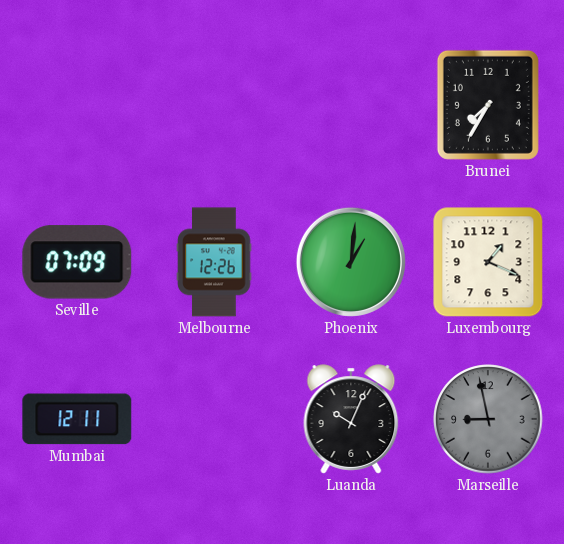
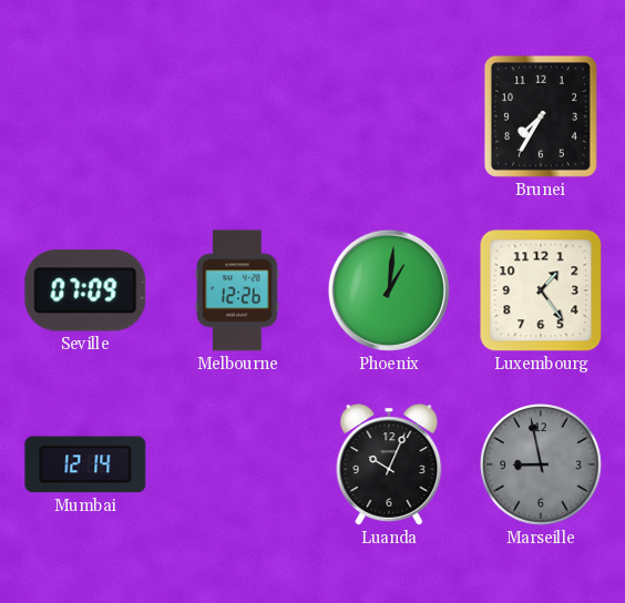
Luxembourg: 1:19 -> 1:24
Mumbai: 12:11 -> 12:14
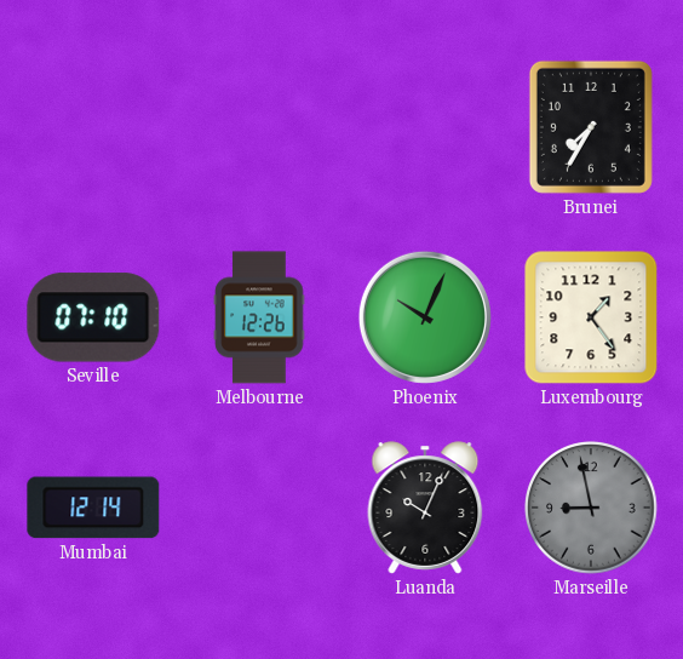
Seville: 07:09 -> 07:10
Phoenix: 1:01 -> 10:04
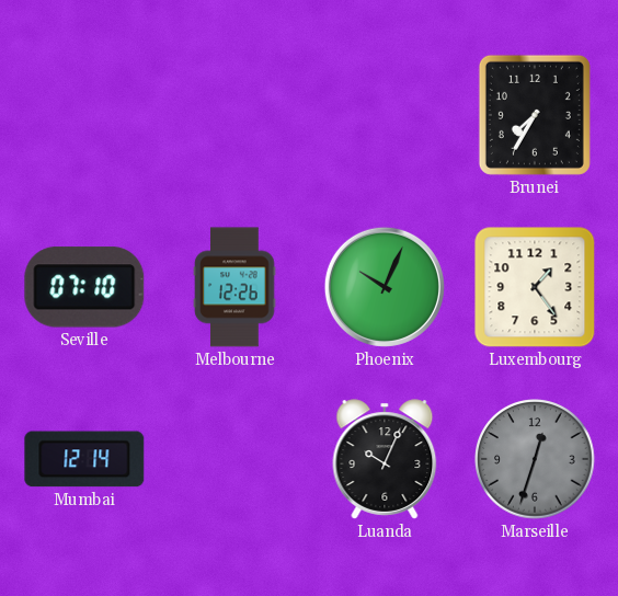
Marseille: 8:58 -> 12:33
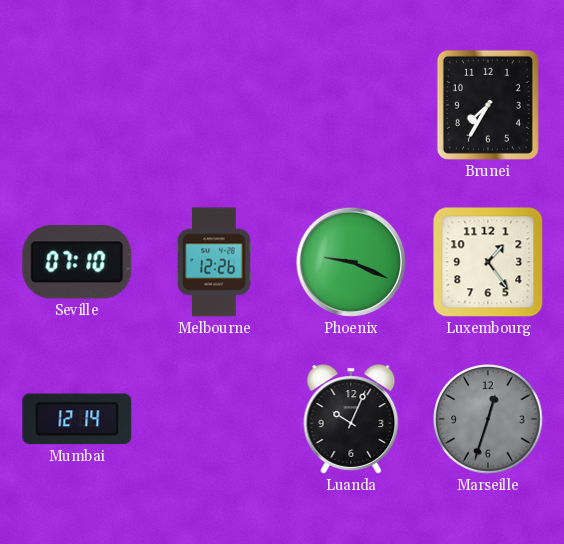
Phoenix: 10:04 -> 9:19
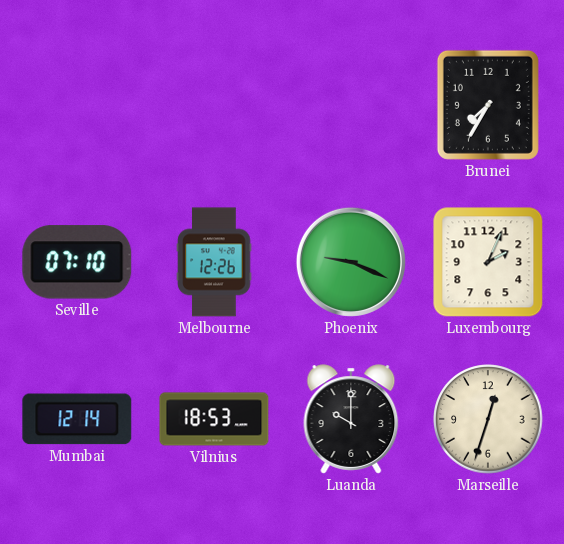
Luxembourg: 1:24 -> 2:04
Vilnius: none -> 18:53
Luanda: 10:04 -> 10:00
Marseille dial: grey -> cream
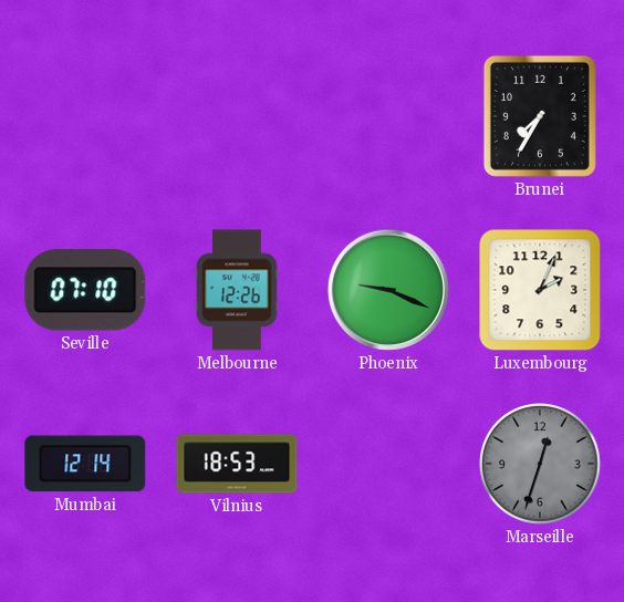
Luanda: 10:00 -> none
Marseille dial: cream -> grey
